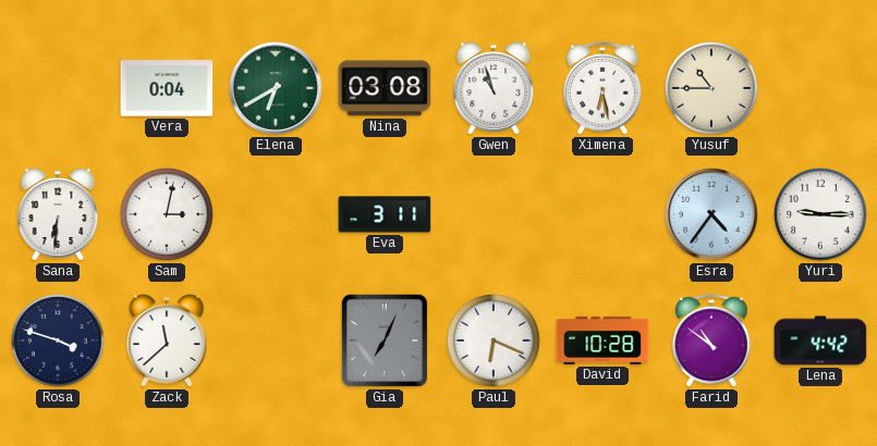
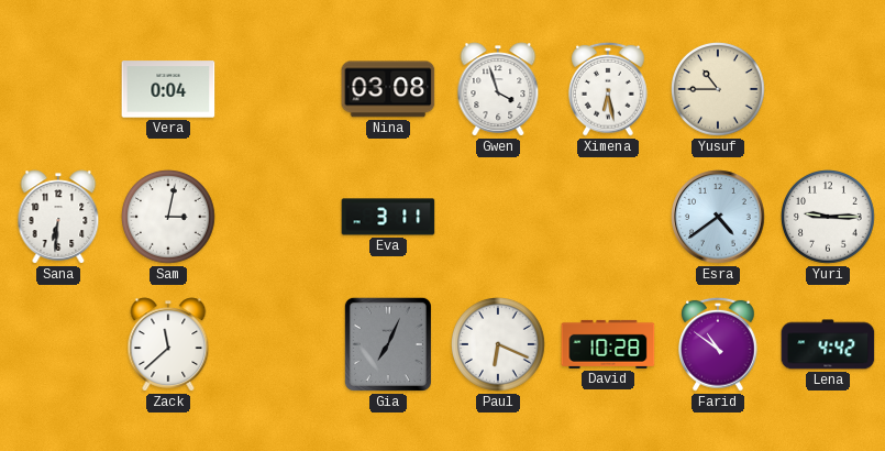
Elena: 6:40 -> none
Gwen: 10:57 -> 3:57
Esra: 4:36 -> 4:39
Rosa: 3:48 -> none
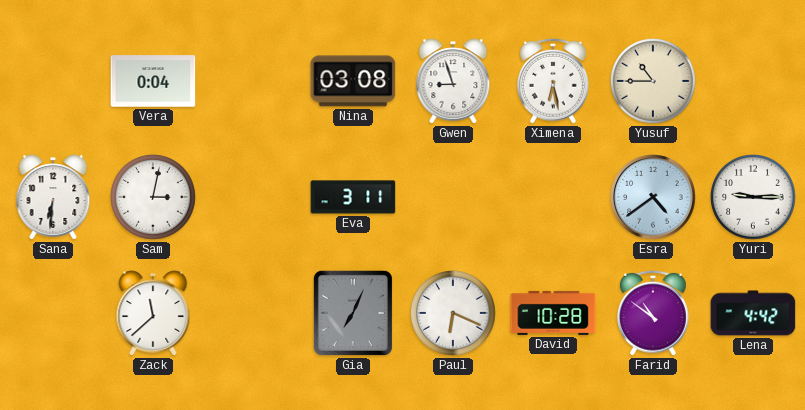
Gwen: 3:57 -> 8:57
